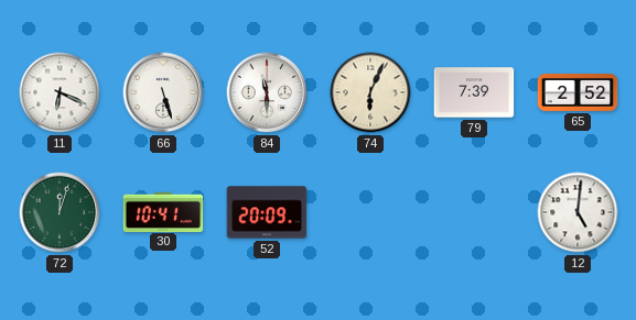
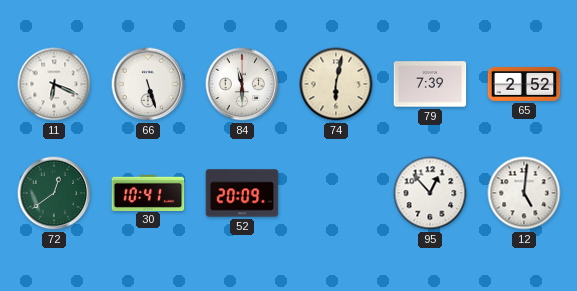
74: 6:04 -> 6:02
72: 12:03 -> 12:39
95: none -> 12:53
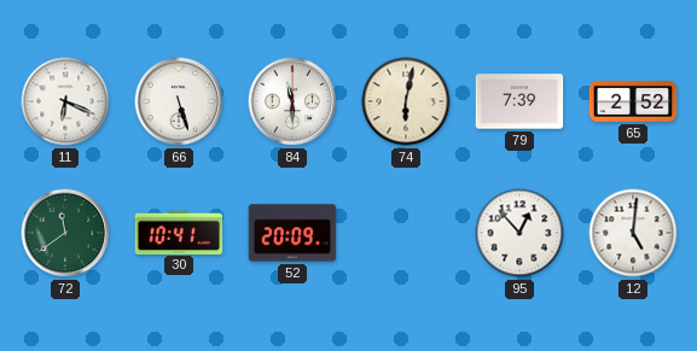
72: 12:39 -> 11:39
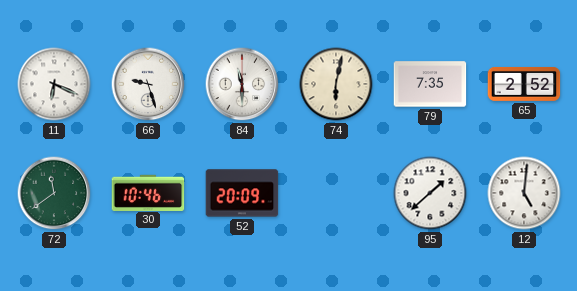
66: 5:27 -> 9:27
79: 7:39 -> 7:35
30: 10:41 -> 10:46
95: 12:53 -> 1:38
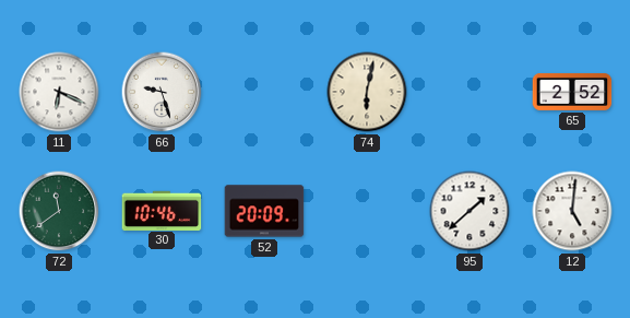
84: 11:30 -> none
79: 7:35 -> none
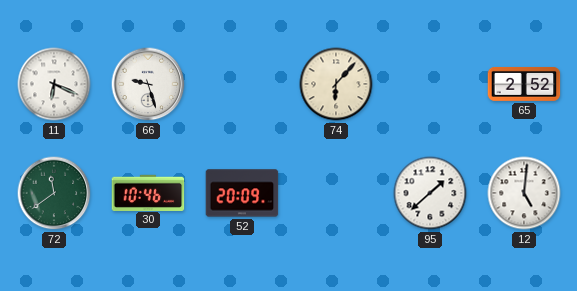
74: 6:02 -> 6:07
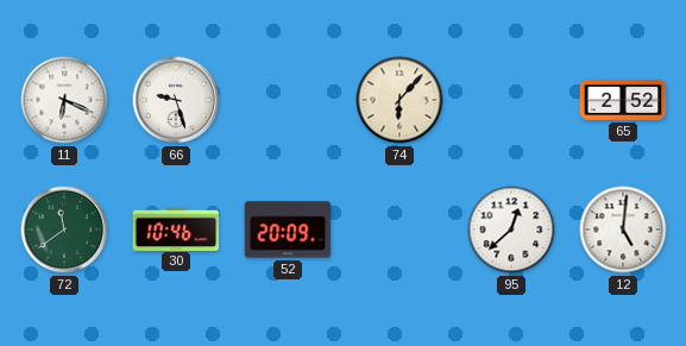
95: 1:38 -> 12:38
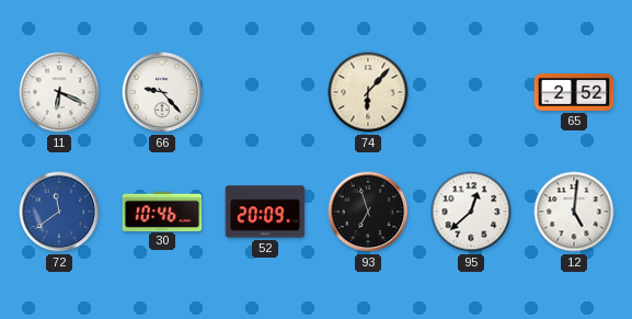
66: 9:27 -> 9:23
72 dial: green -> blue
93: none -> 6:57
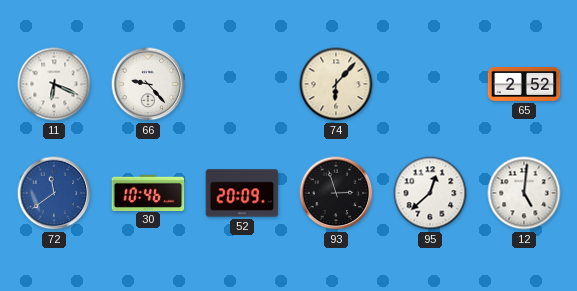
93: 6:57 -> 2:57
